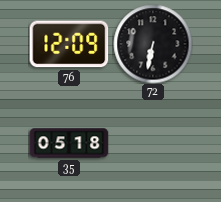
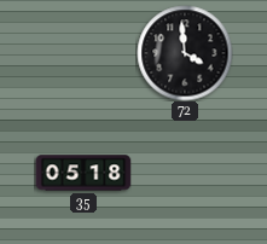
76: 12:09 -> none
72: 6:32 -> 3:59
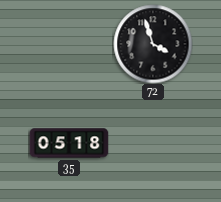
72: 3:59 -> 3:57
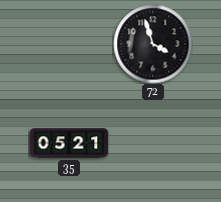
35: 05:18 -> 05:21
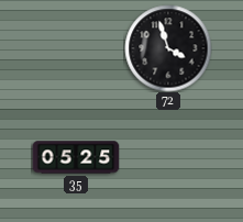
35: 05:21 -> 05:25
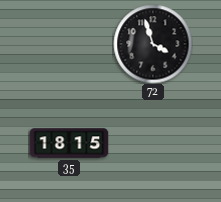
35: 05:25 -> 18:15
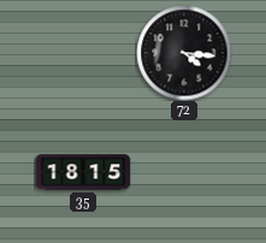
72: 3:57 -> 4:16
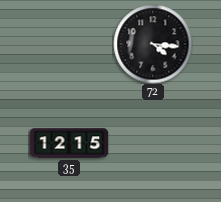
35: 18:15 -> 12:15
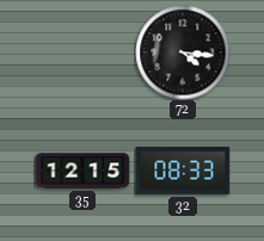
32: none -> 08:33
